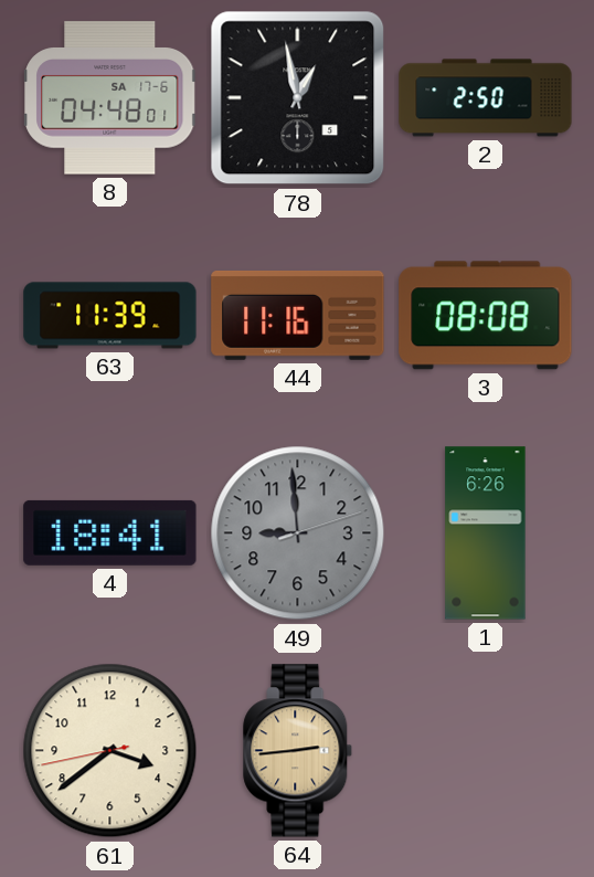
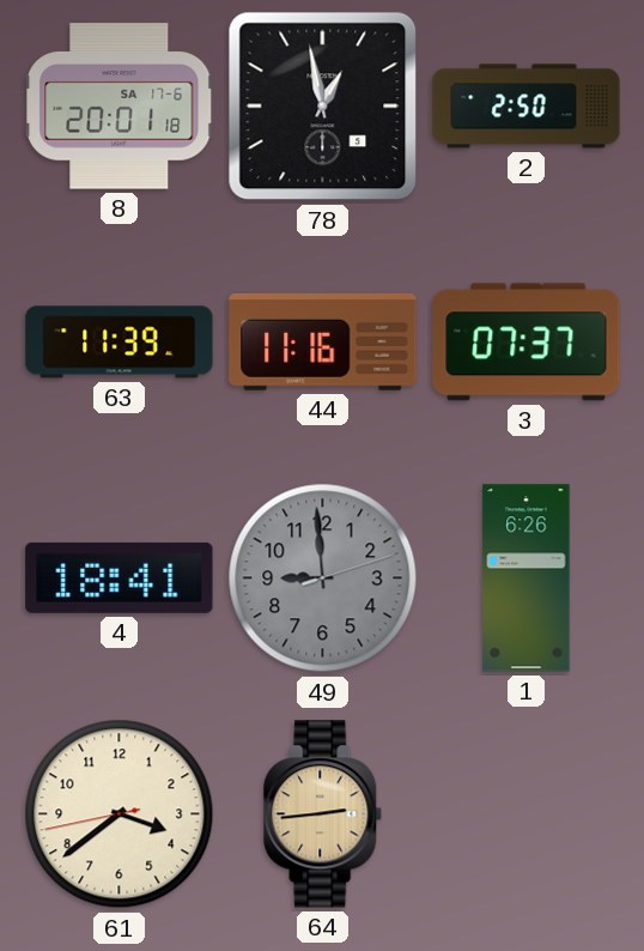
8: 04:48 -> 20:01
3: 08:08 -> 07:37
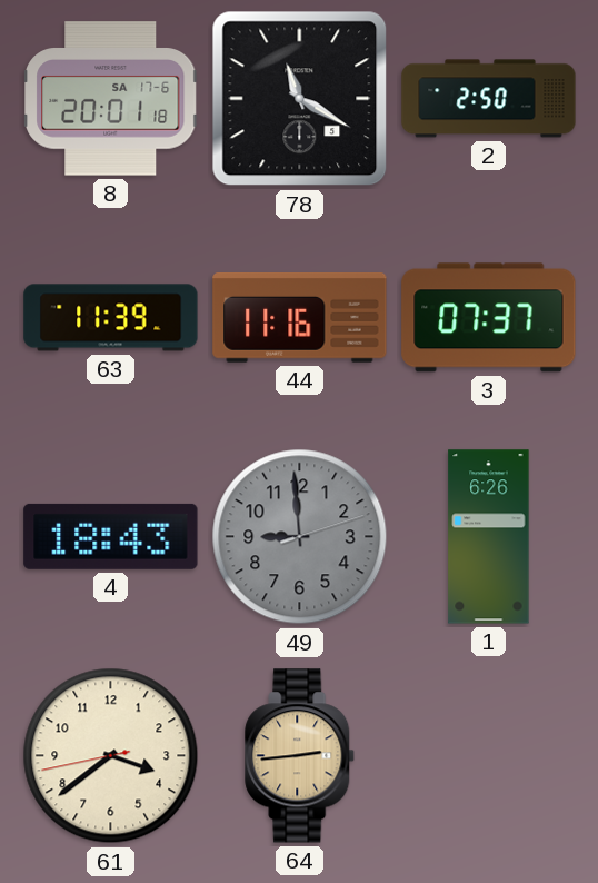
78: 12:58 -> 11:20
4: 18:41 -> 18:43
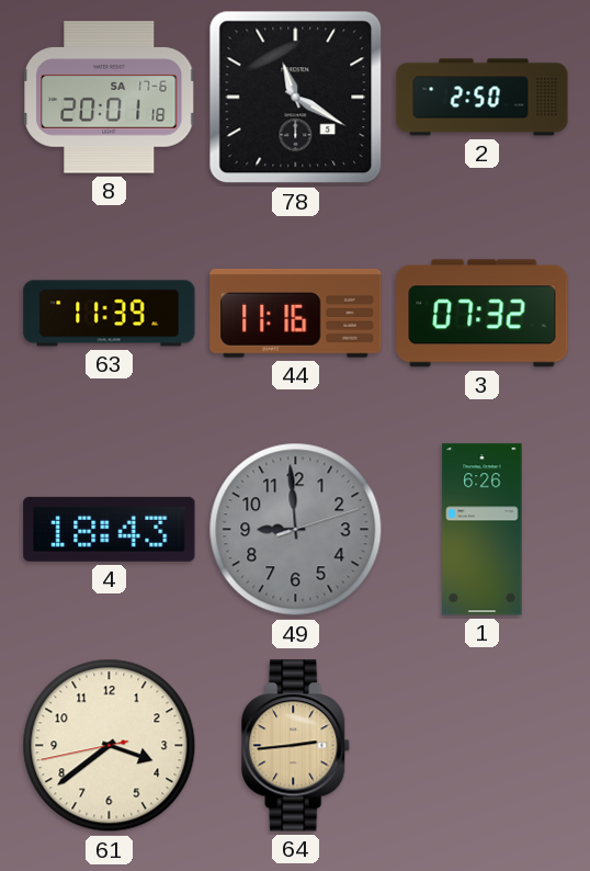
3: 07:37 -> 07:32
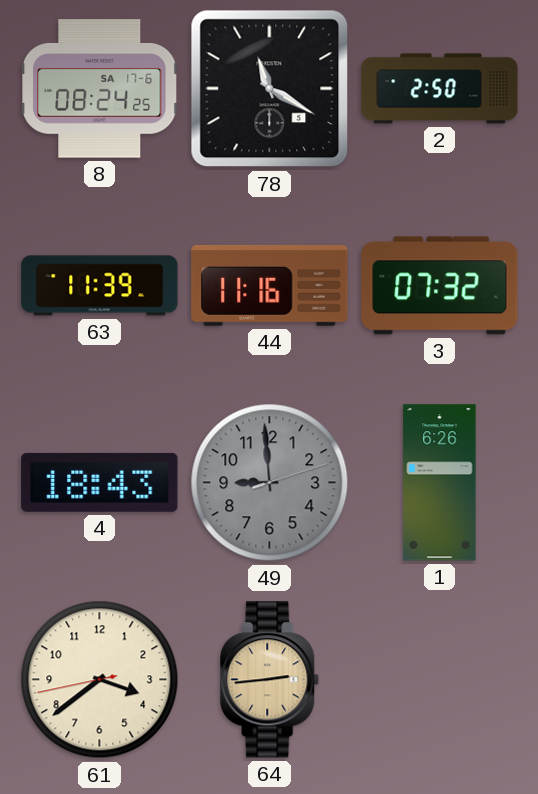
8: 20:01 -> 08:24
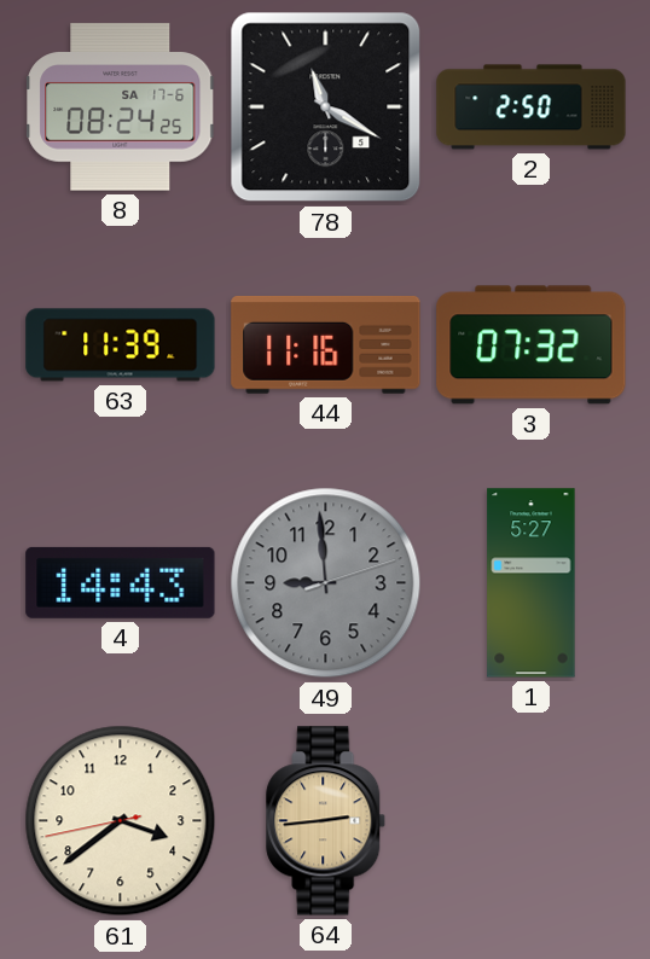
4: 18:43 -> 14:43
1: 6:26 -> 5:27
